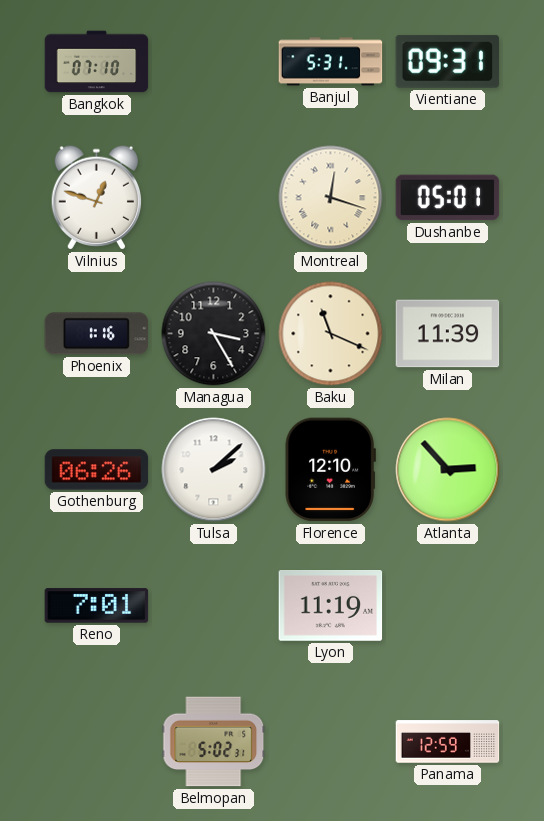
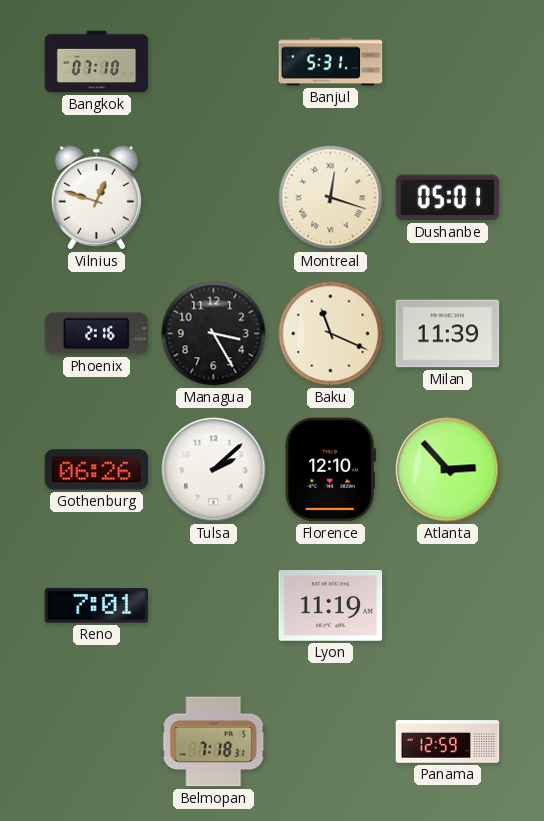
Vientiane: 09:31 -> none
Phoenix: 1:16 -> 2:16
Belmopan: 5:02 -> 7:18
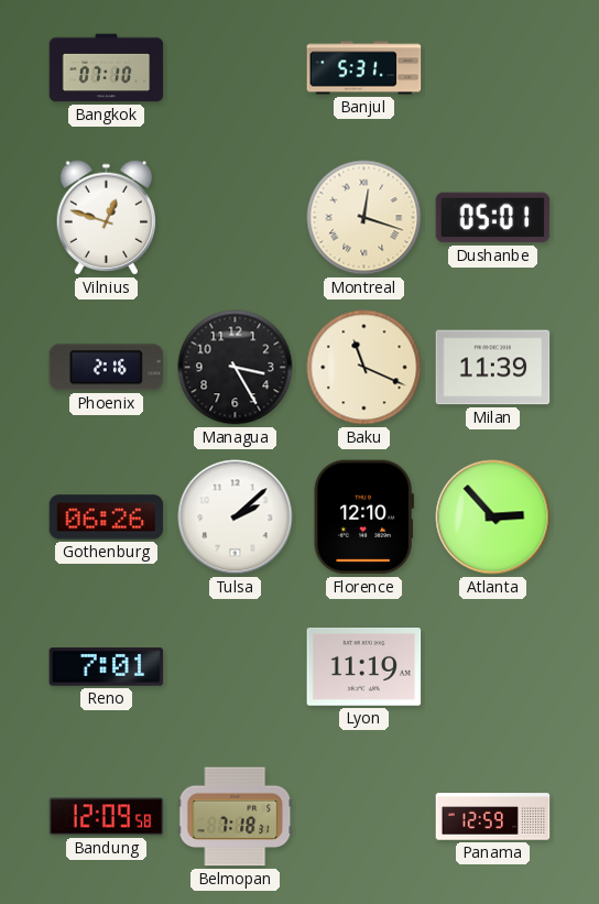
Bandung: none -> 12:09
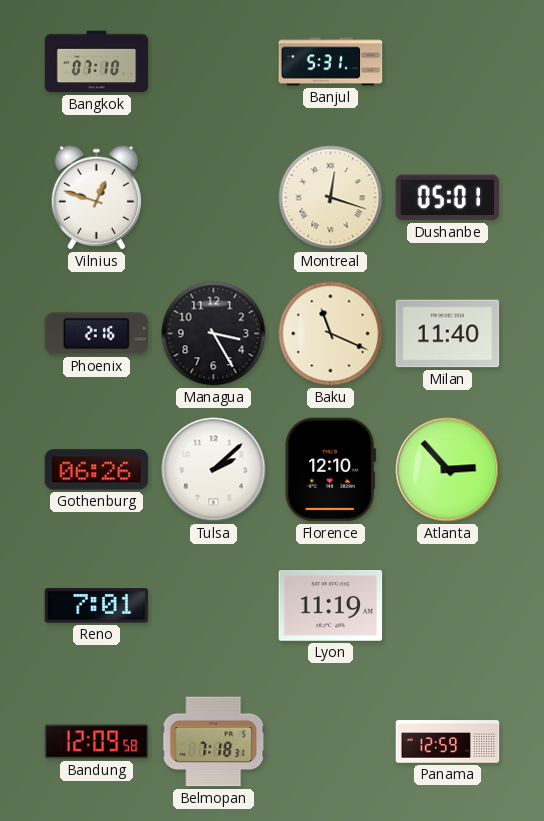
Milan: 11:39 -> 11:40
